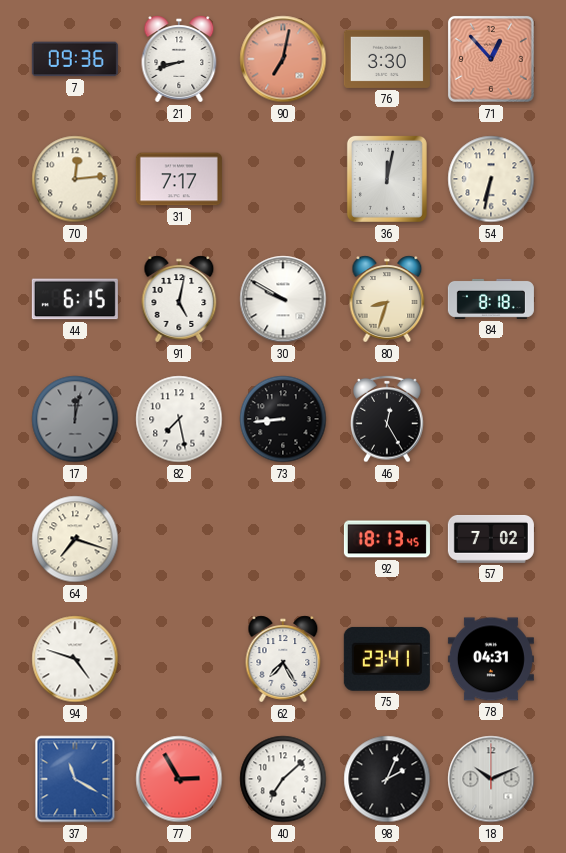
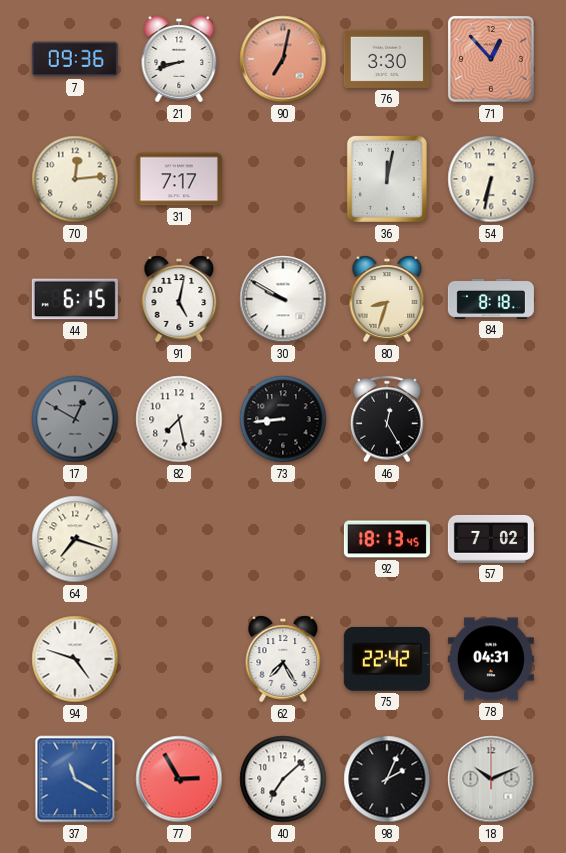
17: 12:02 -> 12:50
75: 23:41 -> 22:42
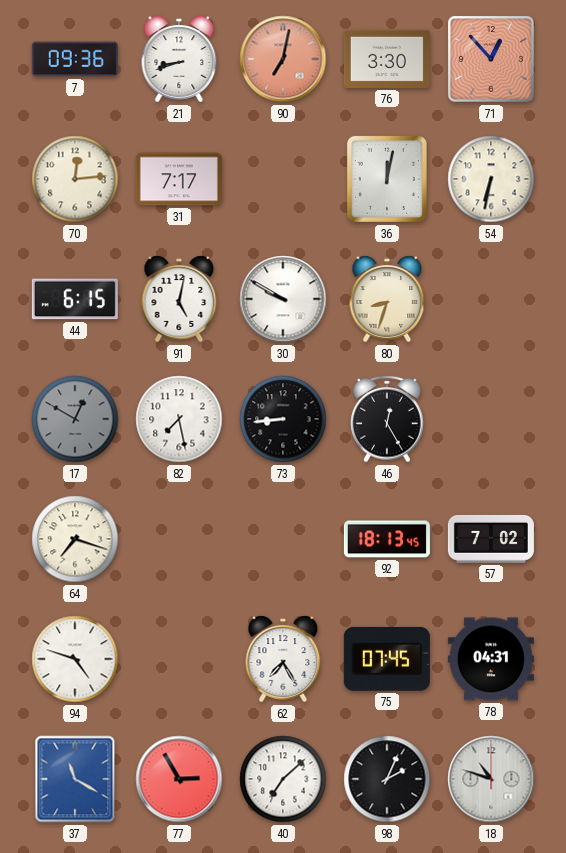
84: 8:18 -> none
75: 22:42 -> 07:45
18: 10:11 -> 10:48
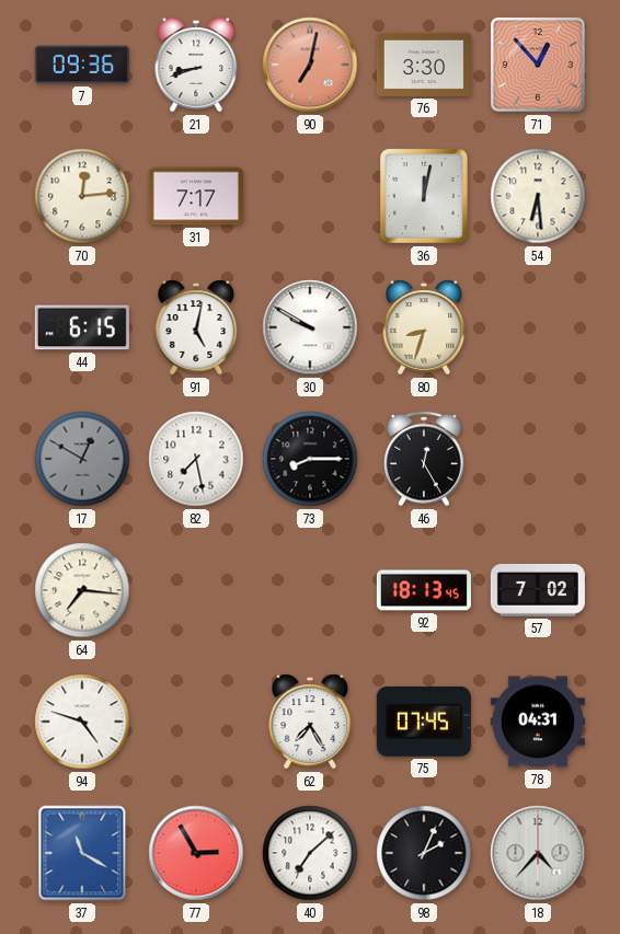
54: 6:32 -> 6:29
73: 8:44 -> 8:15
64: 7:18 -> 7:16
18: 10:48 -> 4:37
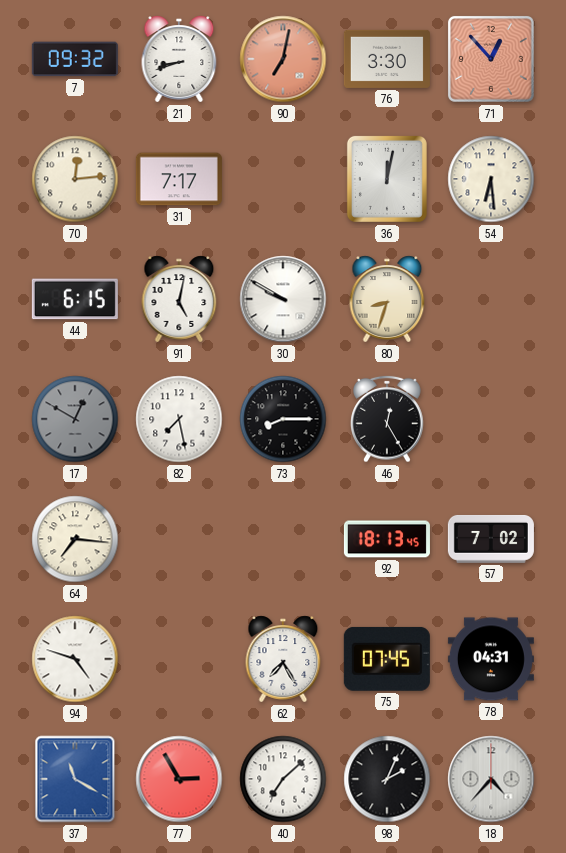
7: 09:36 -> 09:32
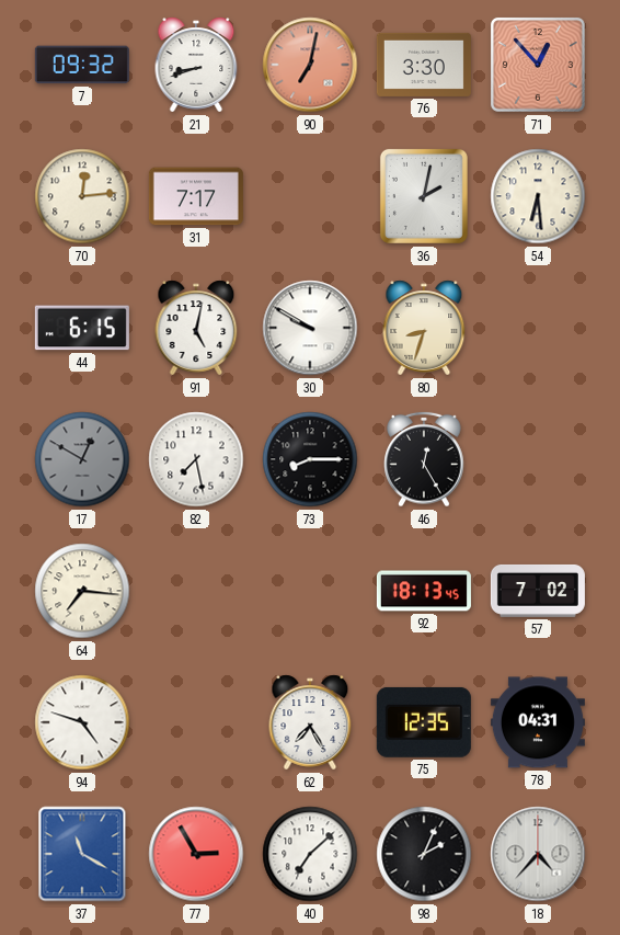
36: 12:02 -> 2:02
75: 07:45 -> 12:35
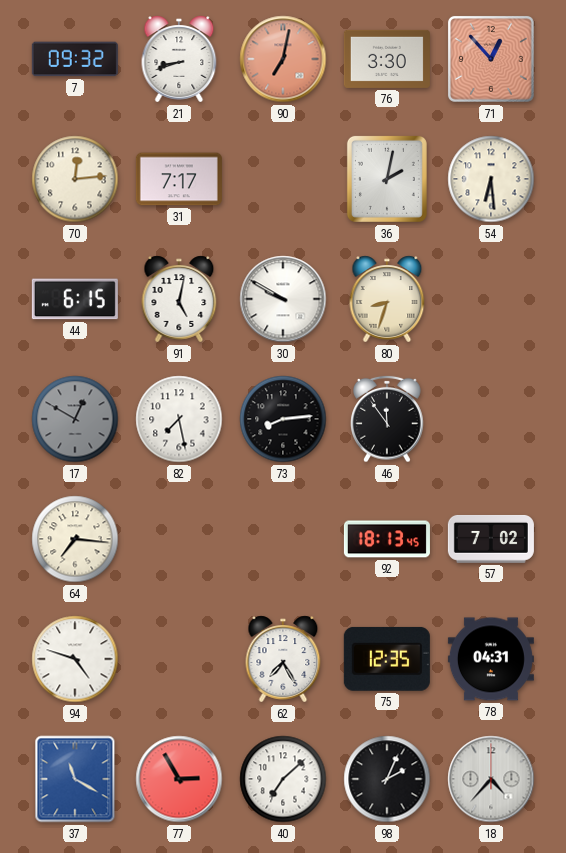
73: 8:15 -> 8:14
46: 12:25 -> 11:54
